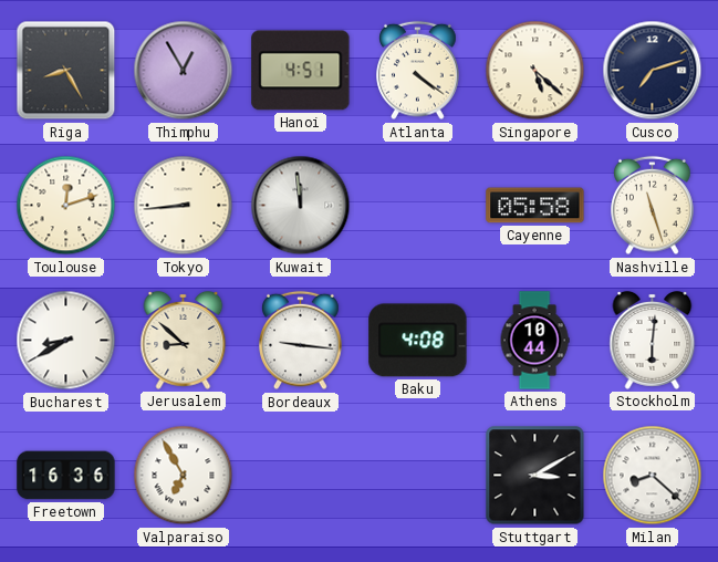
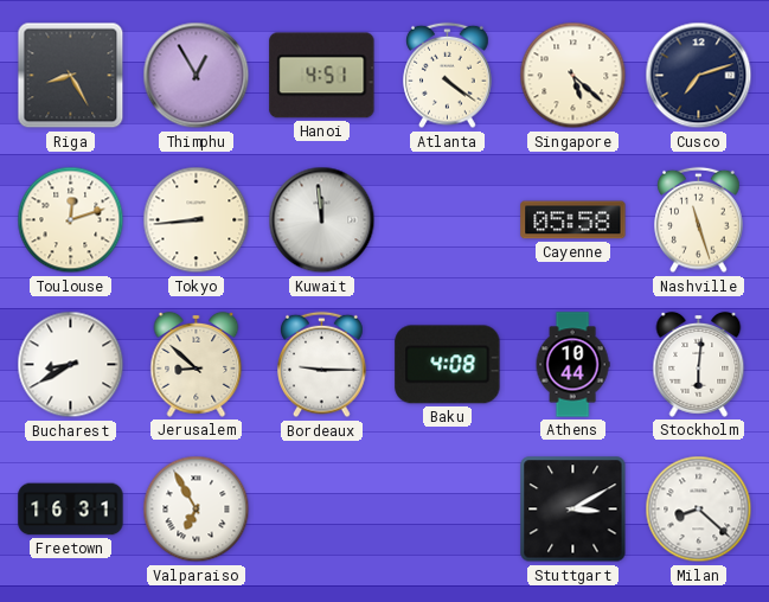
Bordeaux: 9:16 -> 9:15
Freetown: 16:36 -> 16:31
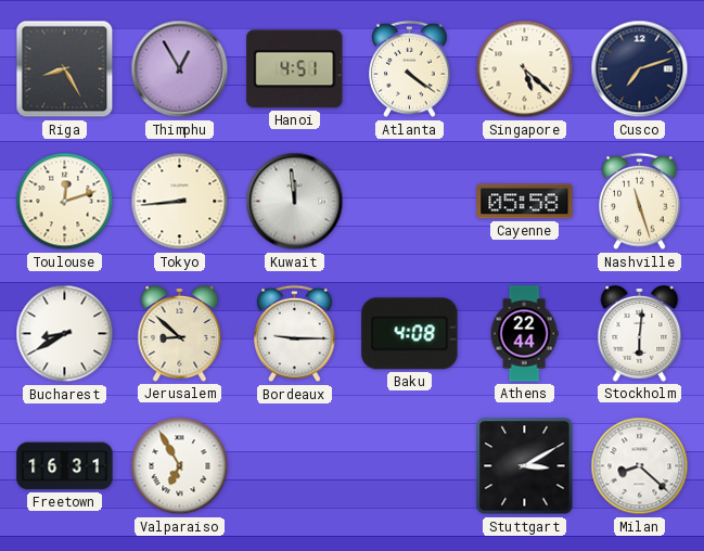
Athens: 10:44 -> 22:44
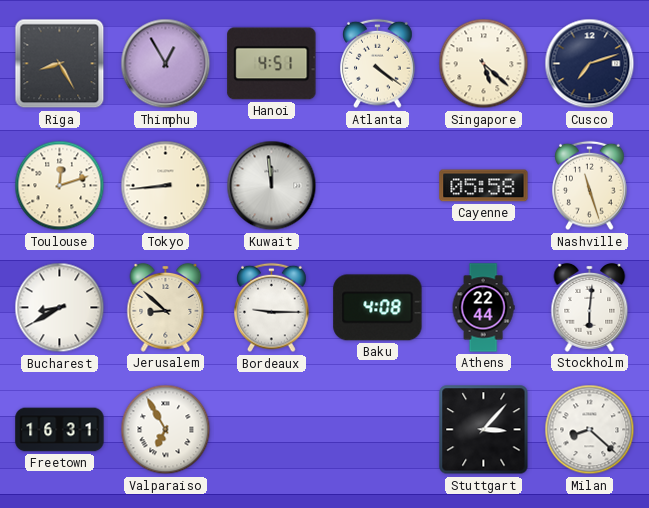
Stuttgart: 3:10 -> 3:07
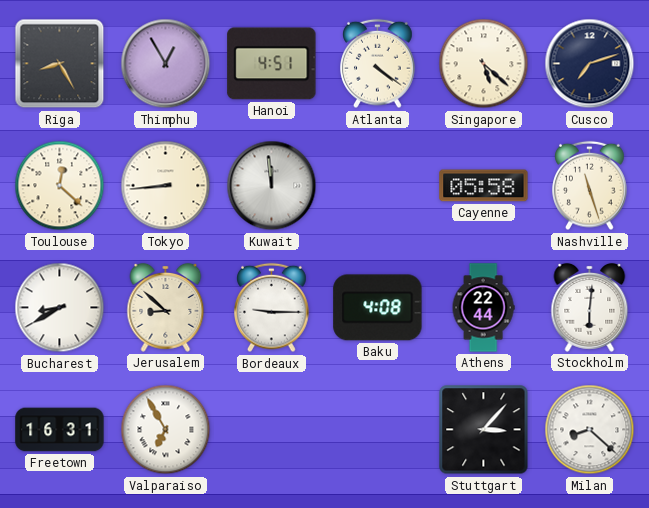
Toulouse: 12:12 -> 12:22
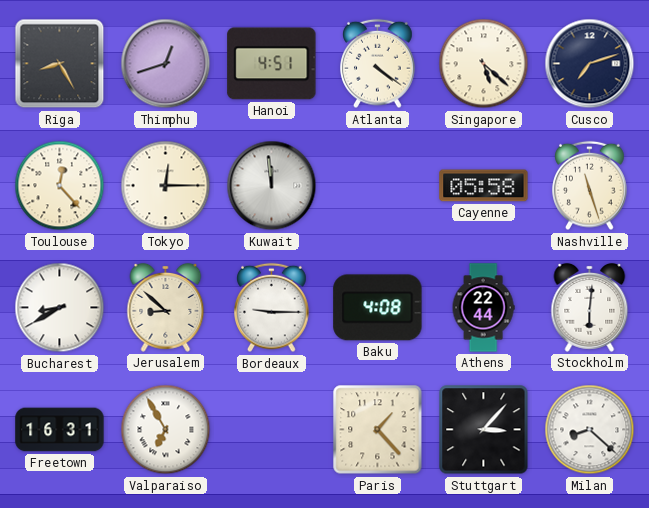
Thimphu: 12:55 -> 12:42
Toulouse: 12:22 -> 12:23
Tokyo: 8:44 -> 12:15
Paris: none -> 1:23
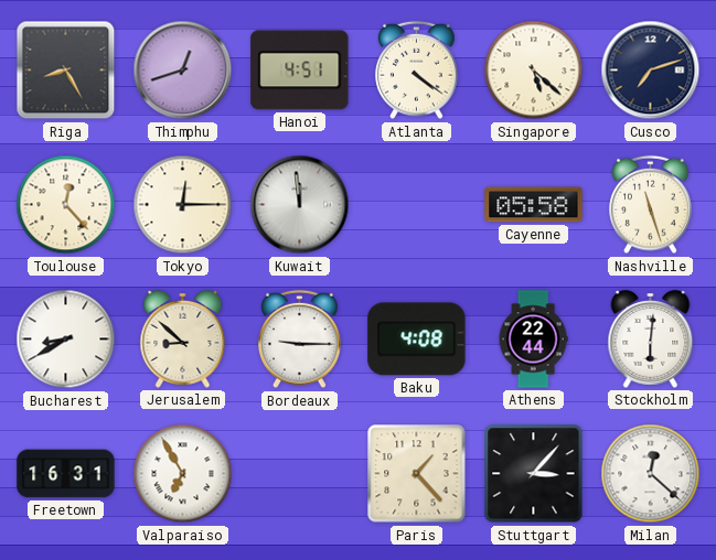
Milan: 8:22 -> 12:22
